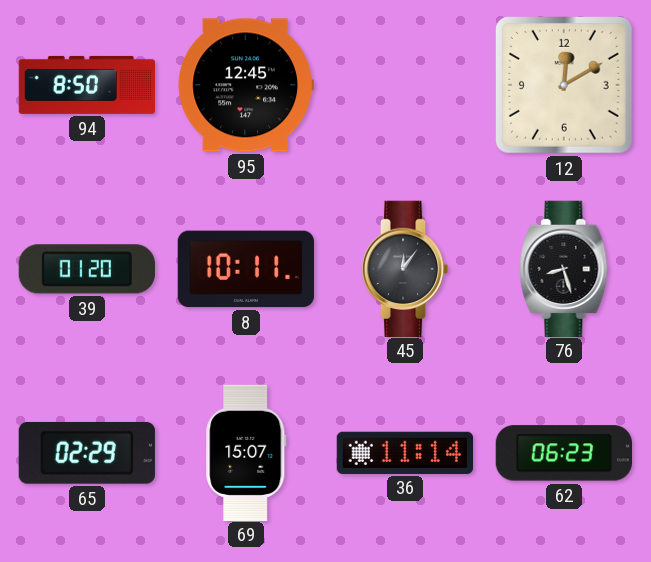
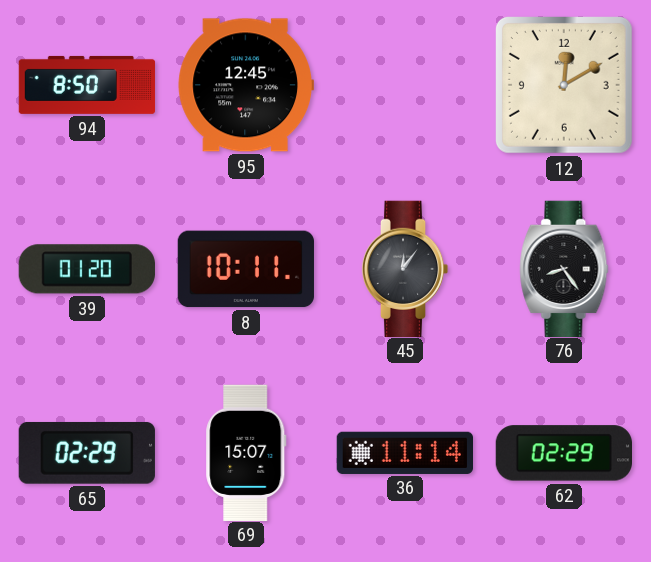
76: 8:27 -> 8:24
62: 06:23 -> 02:29
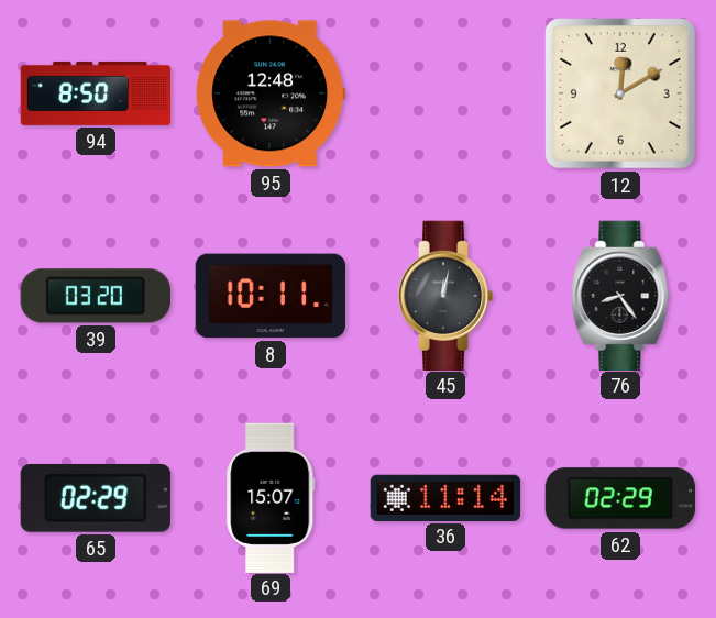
95: 12:45 -> 12:48
39: 01:20 -> 03:20
45: 12:06 -> 12:02
